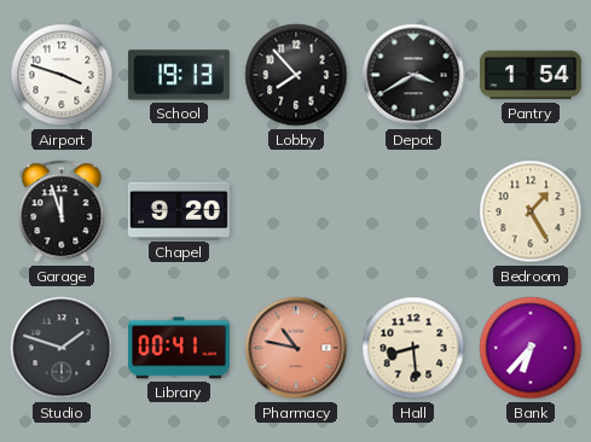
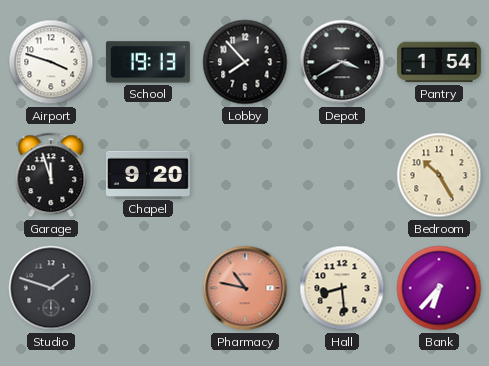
Bedroom: 1:25 -> 10:25
Library: 00:41 -> none
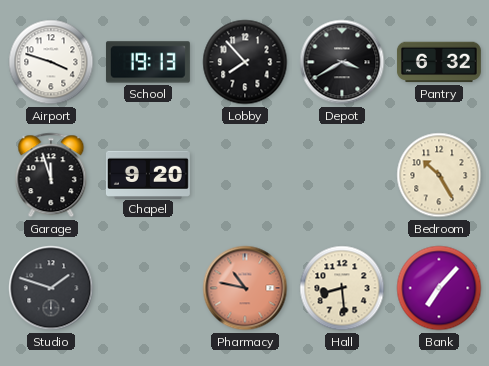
Pantry: 1:54 -> 6:32
Bank: 6:37 -> 7:07
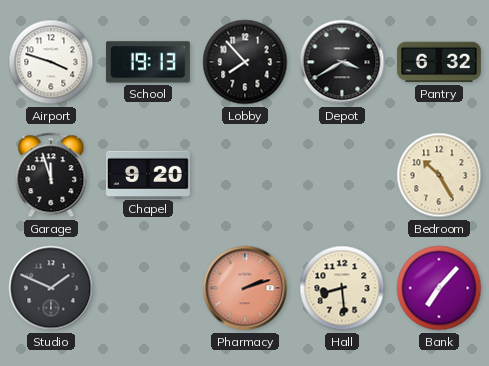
Studio: 1:48 -> 1:49
Pharmacy: 10:47 -> 2:12
